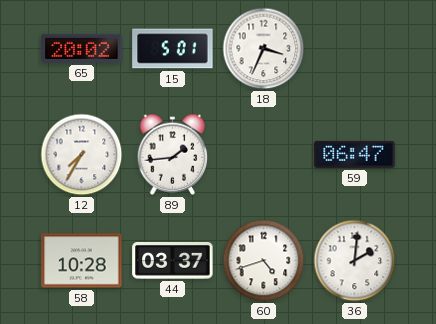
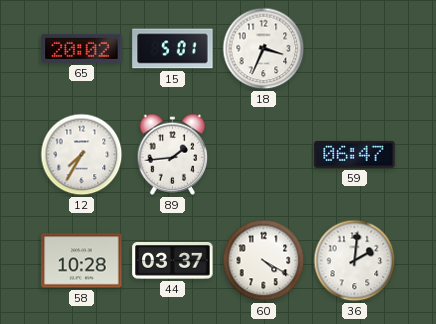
60: 4:42 -> 4:20
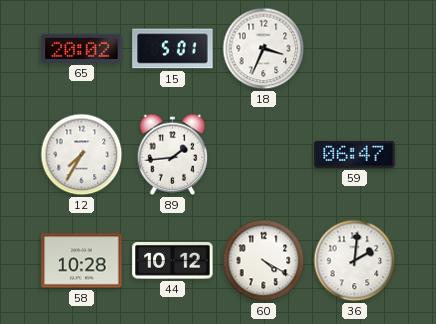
44: 03:37 -> 10:12
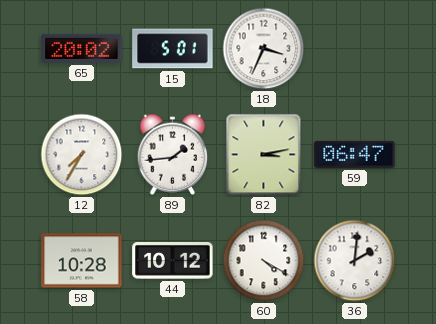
82: none -> 3:13
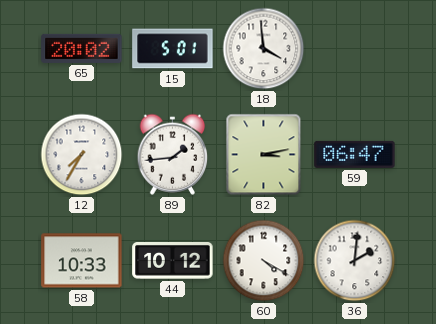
18: 3:34 -> 3:59
58: 10:28 -> 10:33
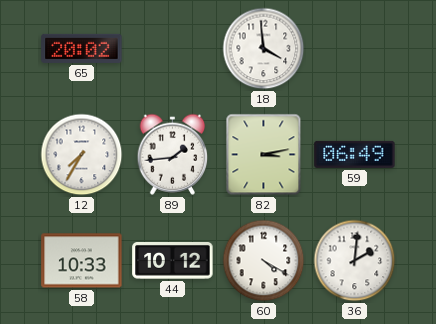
15: 5:01 -> none
59: 06:47 -> 06:49
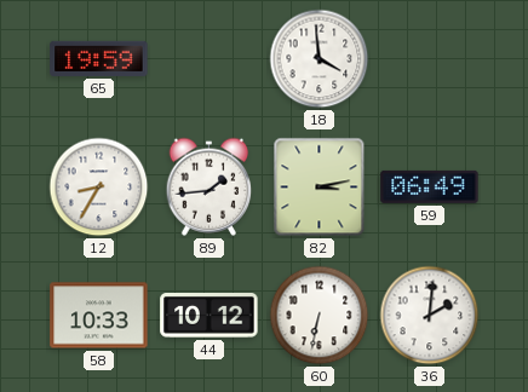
65: 20:02 -> 19:59
12: 7:35 -> 8:35
60: 4:20 -> 6:32
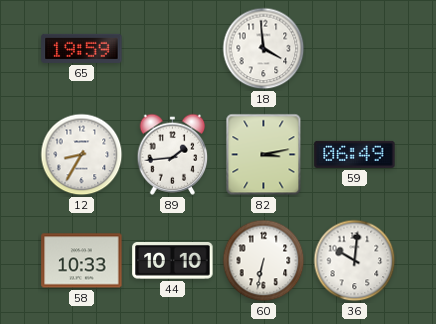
44: 10:12 -> 10:10
36: 2:01 -> 10:01
